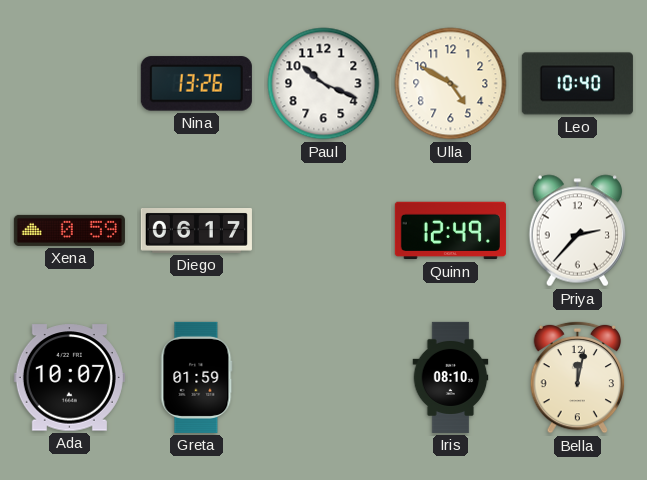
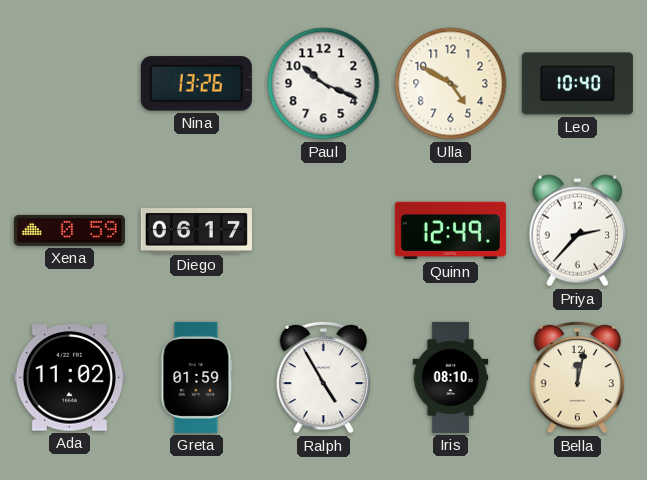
Ada: 10:07 -> 11:02
Ralph: none -> 4:55
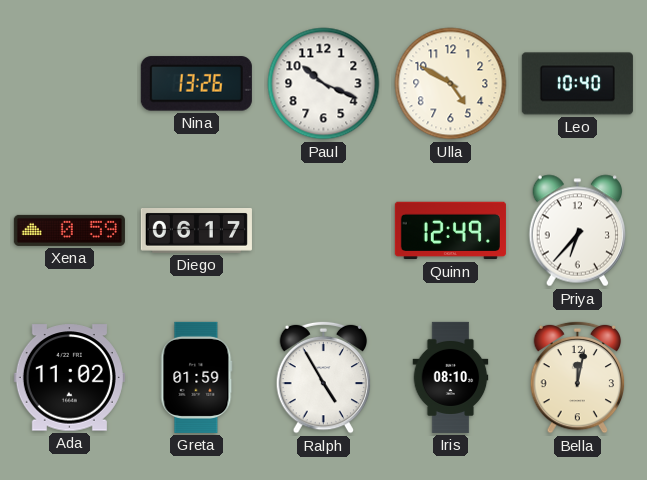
Priya: 2:37 -> 6:37
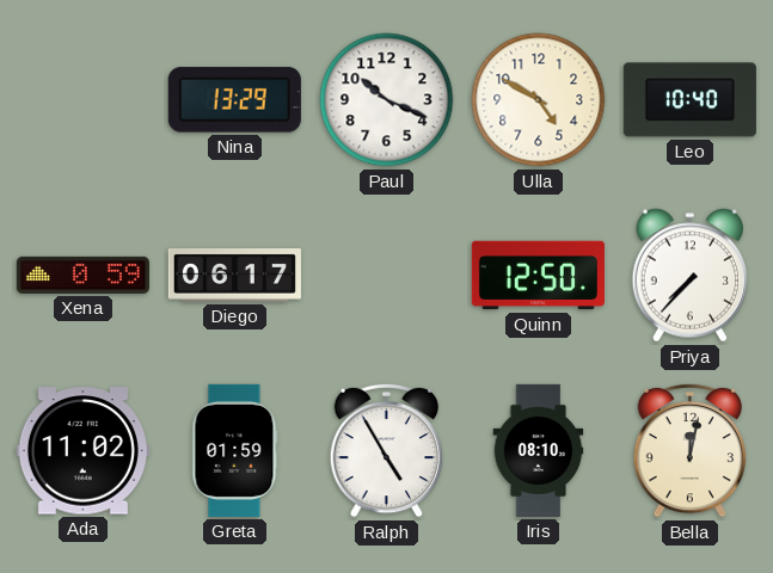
Nina: 13:26 -> 13:29
Quinn: 12:49 -> 12:50
Priya: 6:37 -> 7:37
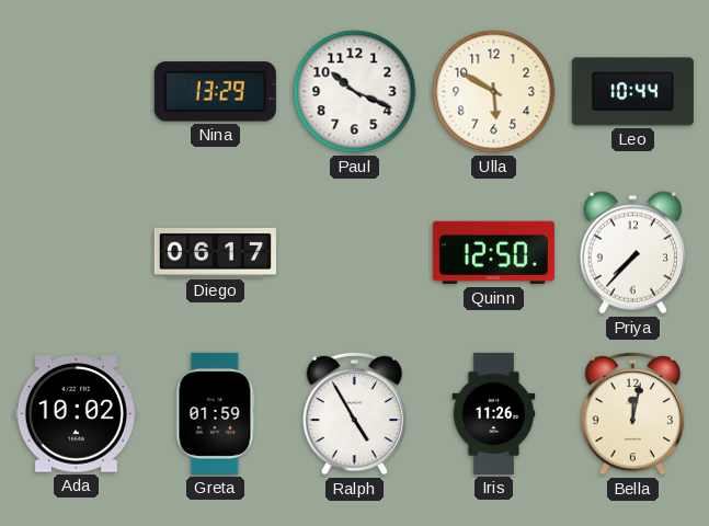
Ulla: 4:50 -> 5:50
Leo: 10:40 -> 10:44
Xena: 0:59 -> none
Ada: 11:02 -> 10:02
Iris: 08:10 -> 11:26
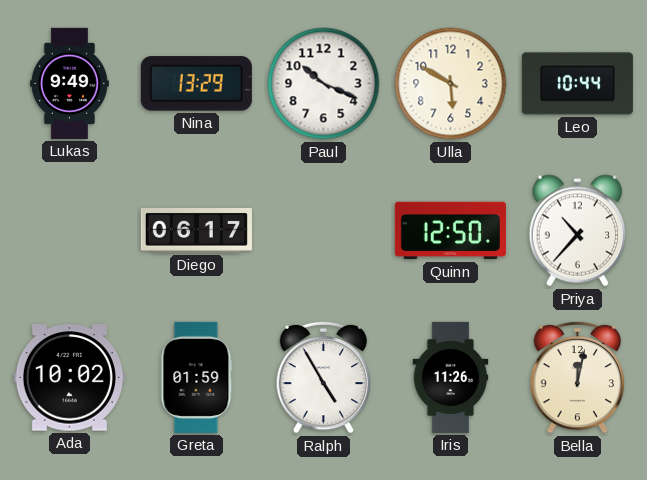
Lukas: none -> 9:49
Priya: 7:37 -> 10:37
